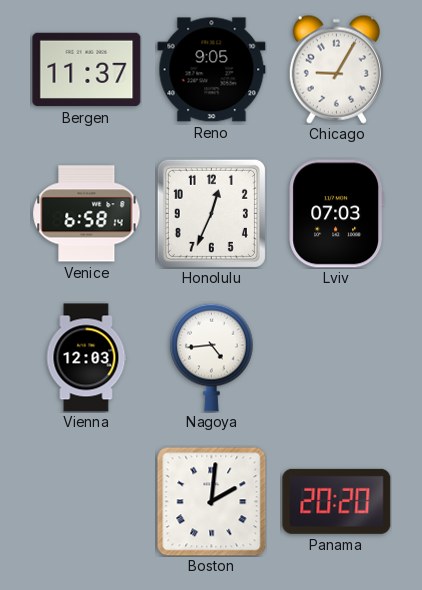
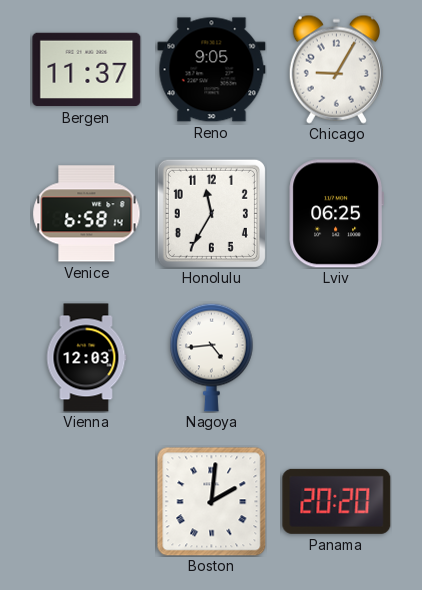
Honolulu: 12:34 -> 11:35
Lviv: 07:03 -> 06:25
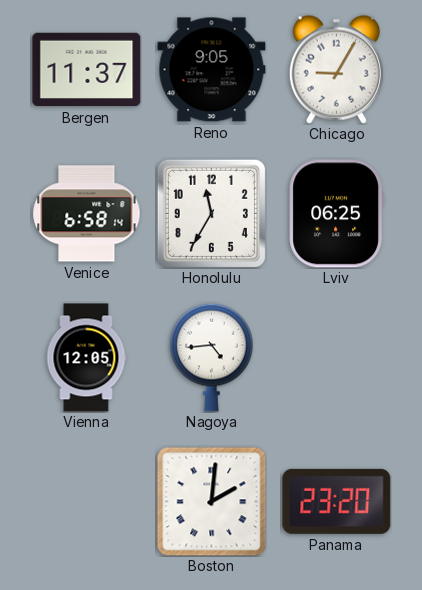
Vienna: 12:03 -> 12:05
Panama: 20:20 -> 23:20
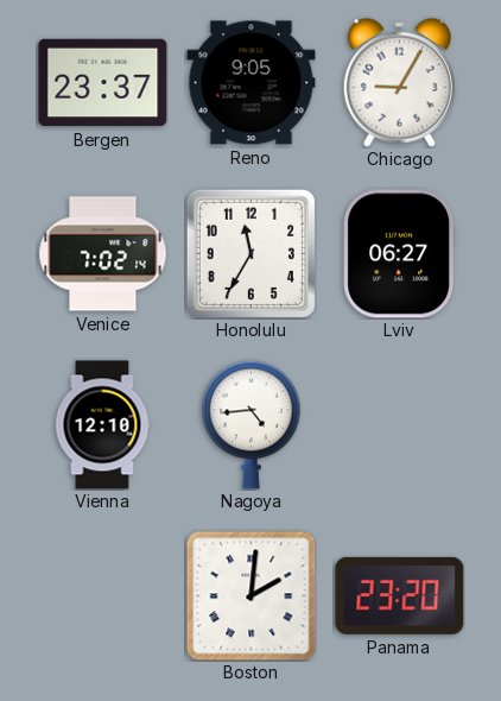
Bergen: 11:37 -> 23:37
Venice: 6:58 -> 7:02
Lviv: 06:25 -> 06:27
Vienna: 12:05 -> 12:10
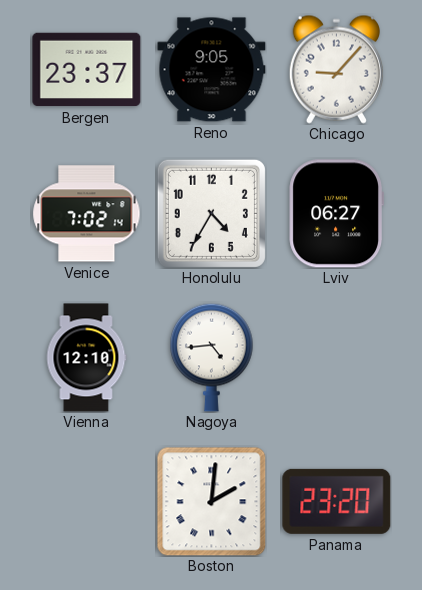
Chicago: 9:05 -> 9:07
Honolulu: 11:35 -> 4:35
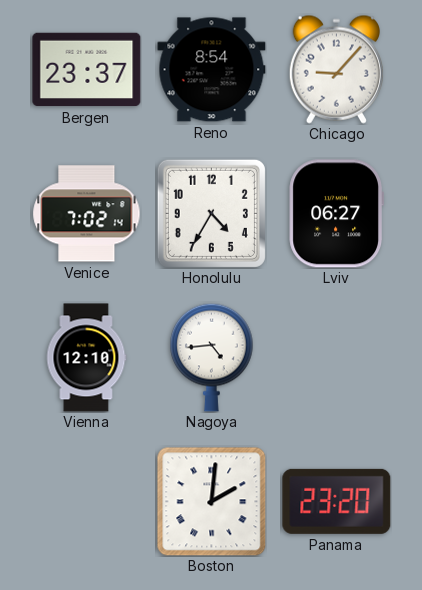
Reno: 9:05 -> 8:54
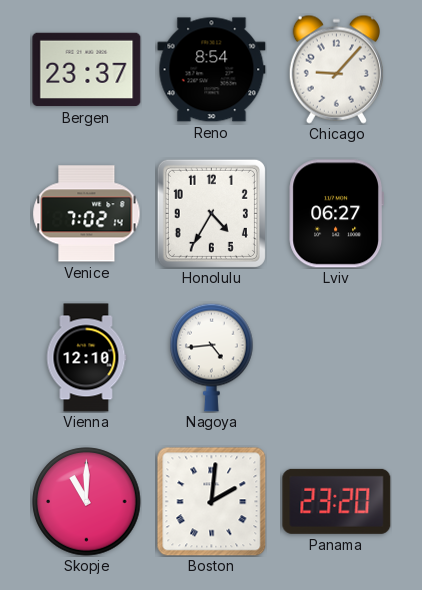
Skopje: none -> 11:00
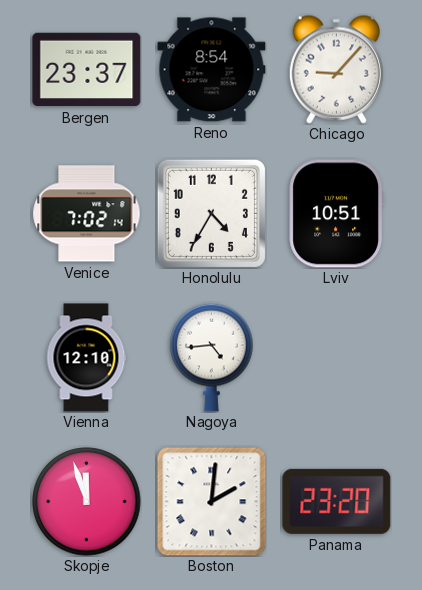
Lviv: 06:27 -> 10:51
Skopje: 11:00 -> 11:57
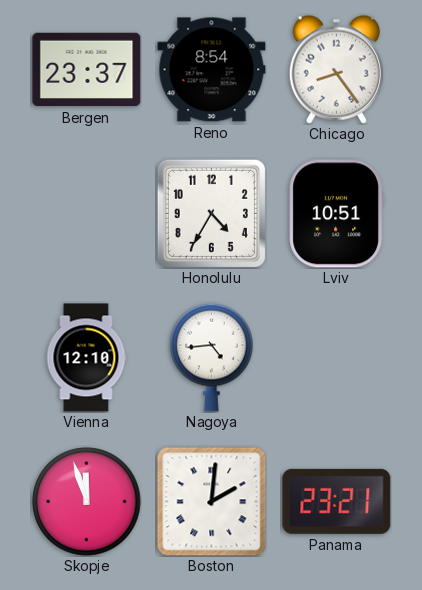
Chicago: 9:07 -> 8:24
Venice: 7:02 -> none
Panama: 23:20 -> 23:21
